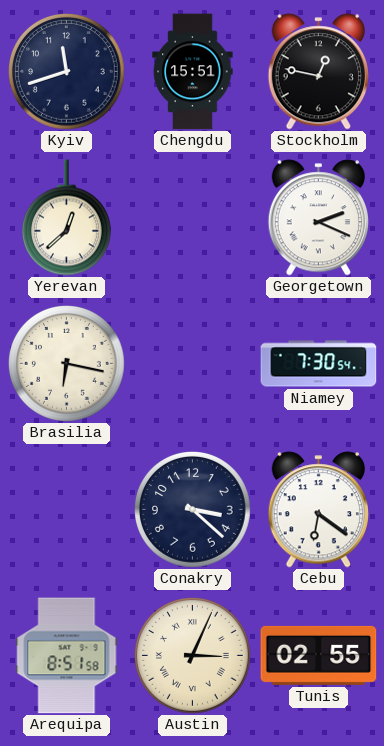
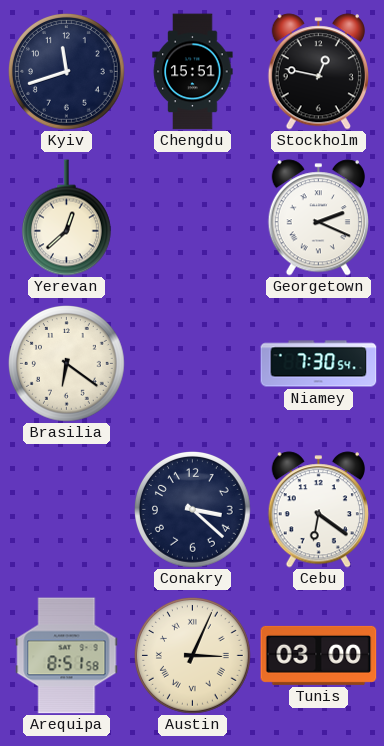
Brasilia: 6:17 -> 6:21
Tunis: 02:55 -> 03:00
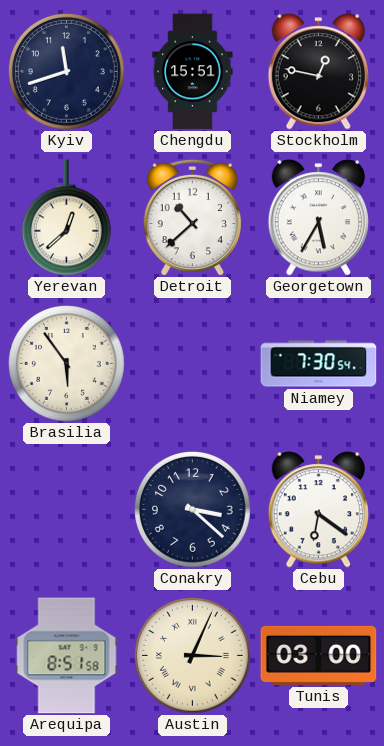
Detroit: none -> 10:38
Georgetown: 2:19 -> 5:35
Brasilia: 6:21 -> 5:54
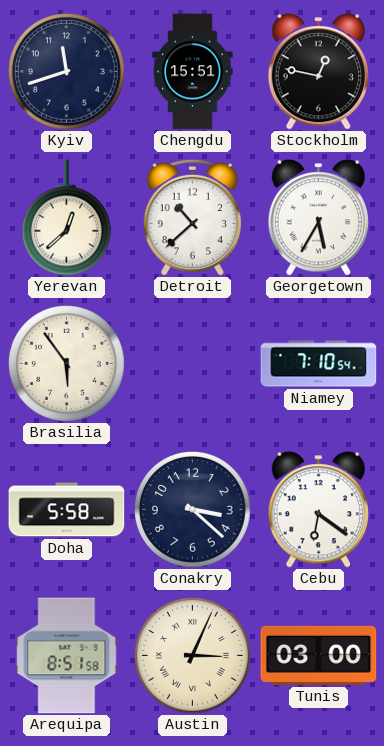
Niamey: 7:30 -> 7:10
Doha: none -> 5:58
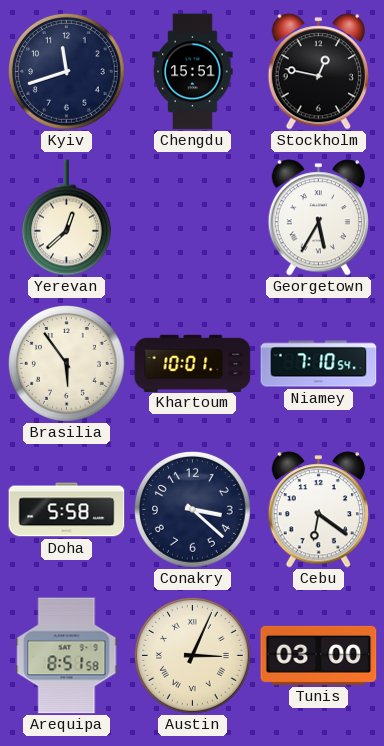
Detroit: 10:38 -> none
Khartoum: none -> 10:01
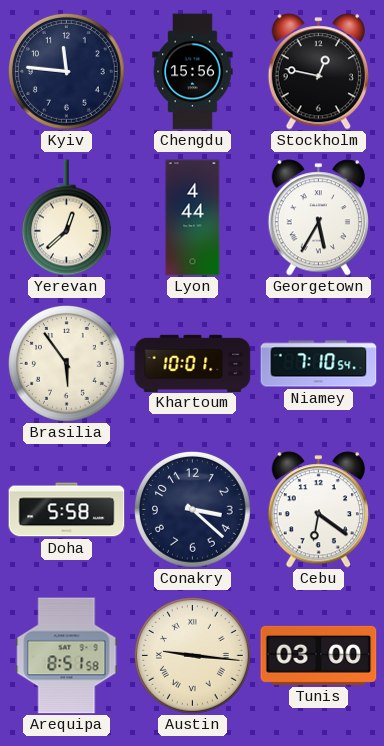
Kyiv: 11:42 -> 11:46
Chengdu: 15:51 -> 15:56
Lyon: none -> 4:44
Austin: 3:04 -> 9:16
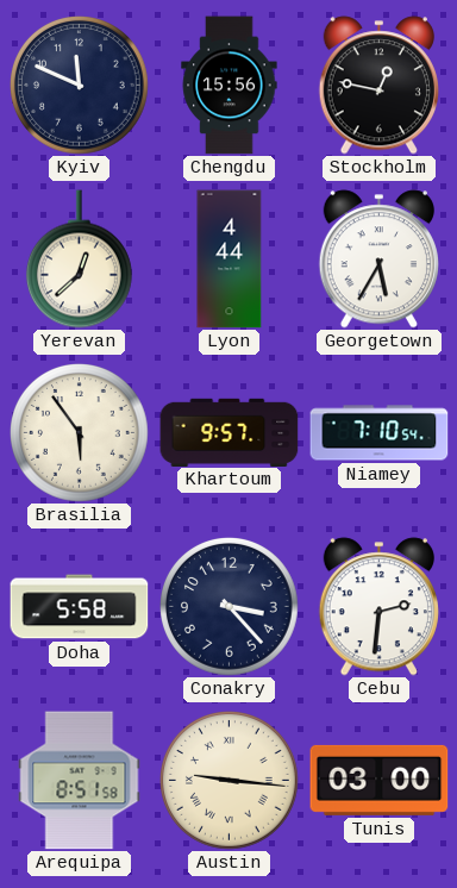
Kyiv: 11:46 -> 11:49
Khartoum: 10:01 -> 9:57
Conakry: 3:22 -> 3:23
Cebu: 6:21 -> 2:31
